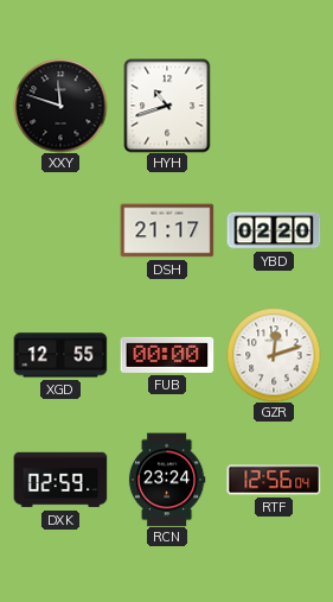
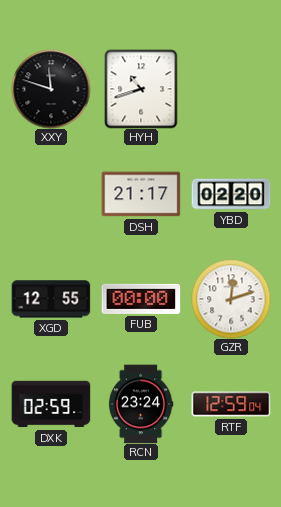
RTF: 12:56 -> 12:59
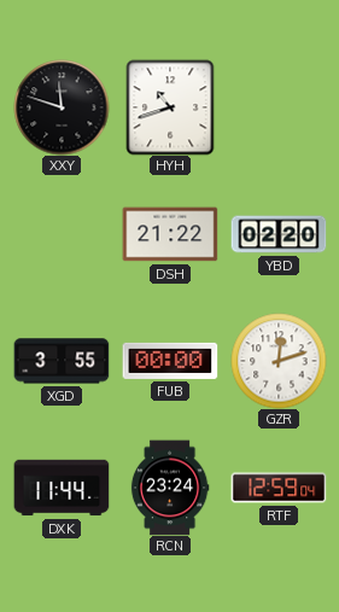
DSH: 21:17 -> 21:22
XGD: 12:55 -> 3:55
DXK: 02:59 -> 11:44
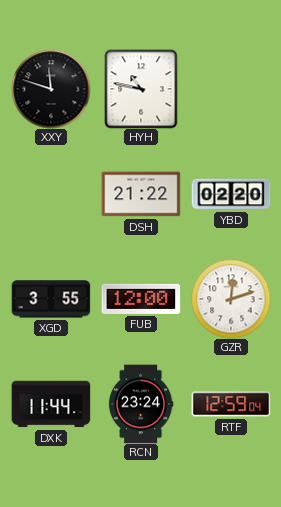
HYH: 10:42 -> 10:47
FUB: 00:00 -> 12:00
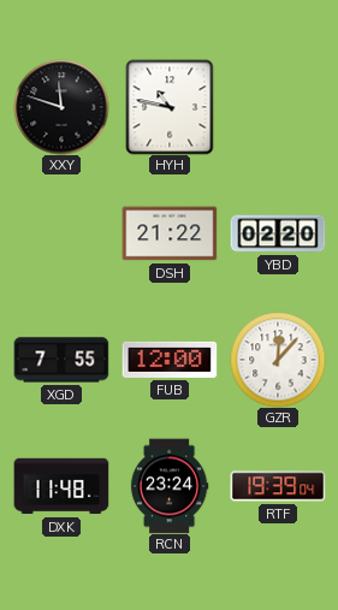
XGD: 3:55 -> 7:55
GZR: 12:12 -> 12:07
DXK: 11:44 -> 11:48
RTF: 12:59 -> 19:39
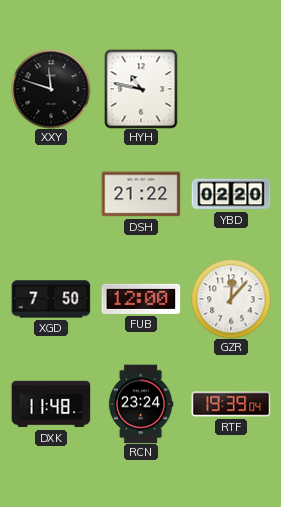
XGD: 7:55 -> 7:50
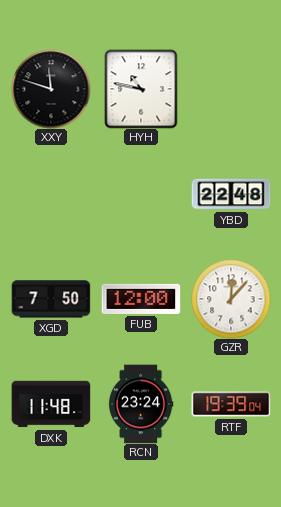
DSH: 21:22 -> none
YBD: 02:20 -> 22:48
